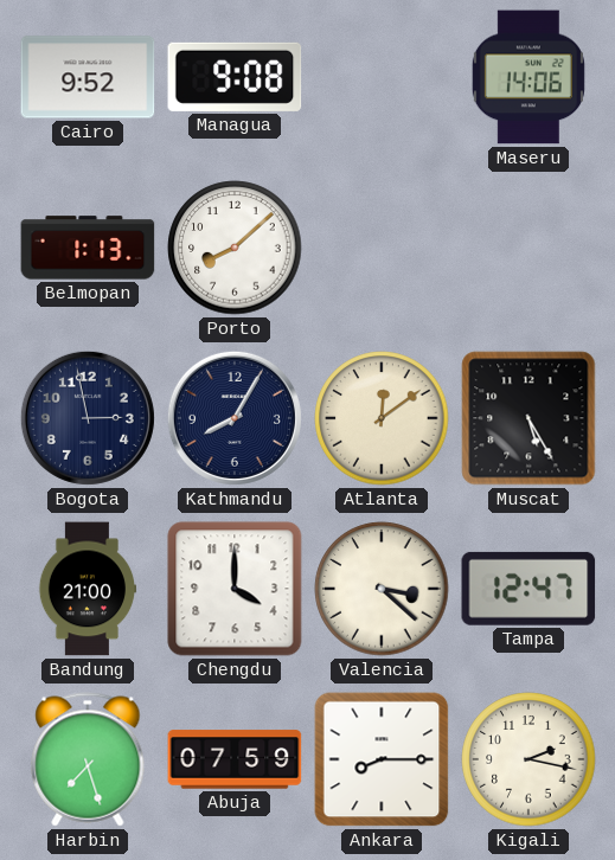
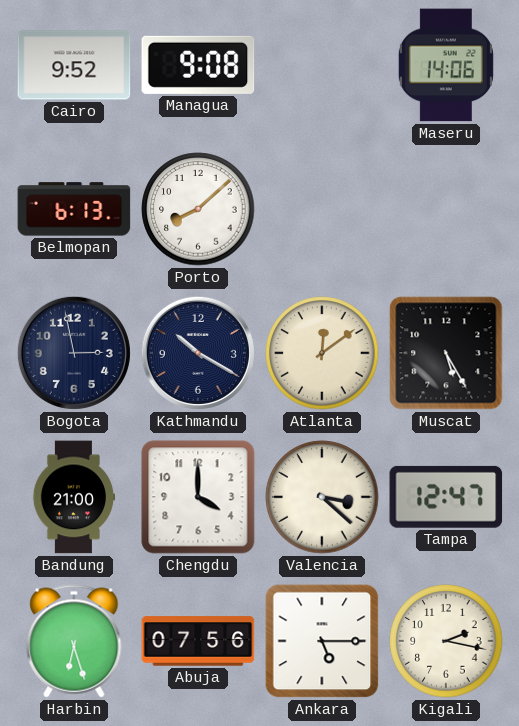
Belmopan: 1:13 -> 6:13
Kathmandu: 8:05 -> 10:20
Harbin: 7:27 -> 6:27
Abuja: 07:59 -> 07:56
Ankara: 8:15 -> 5:15
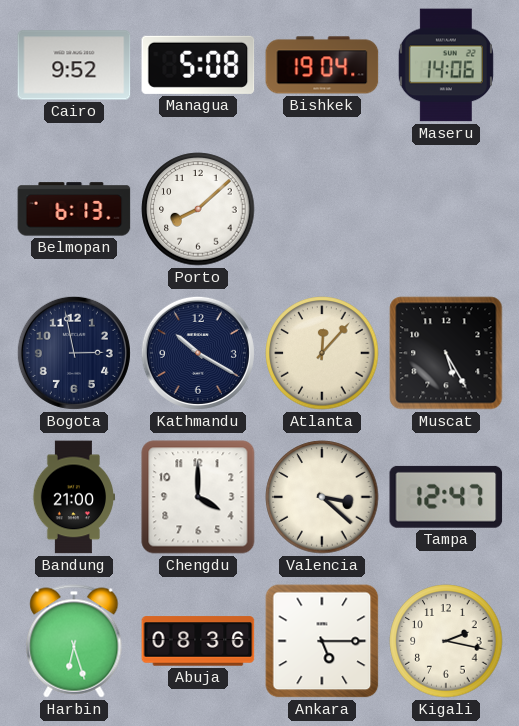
Managua: 9:08 -> 5:08
Bishkek: none -> 19:04
Atlanta: 12:09 -> 12:07
Abuja: 07:56 -> 08:36
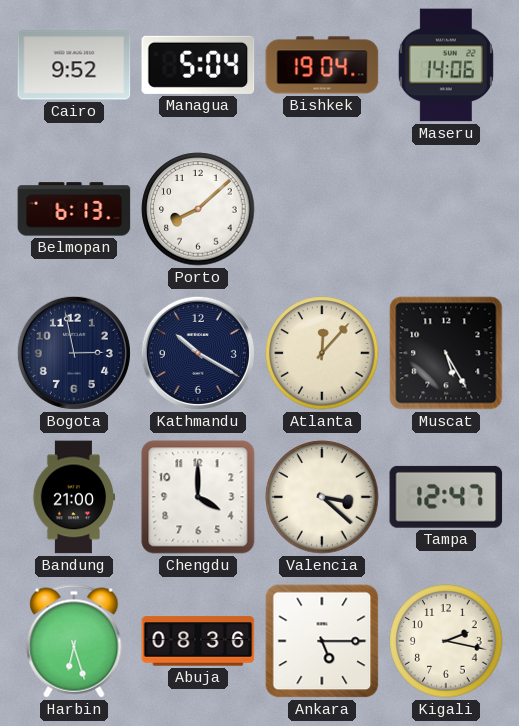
Managua: 5:08 -> 5:04
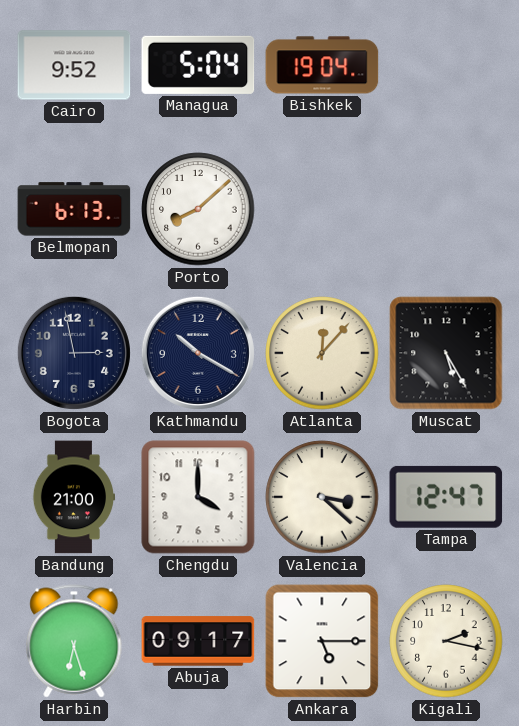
Maseru: 14:06 -> none
Abuja: 08:36 -> 09:17
